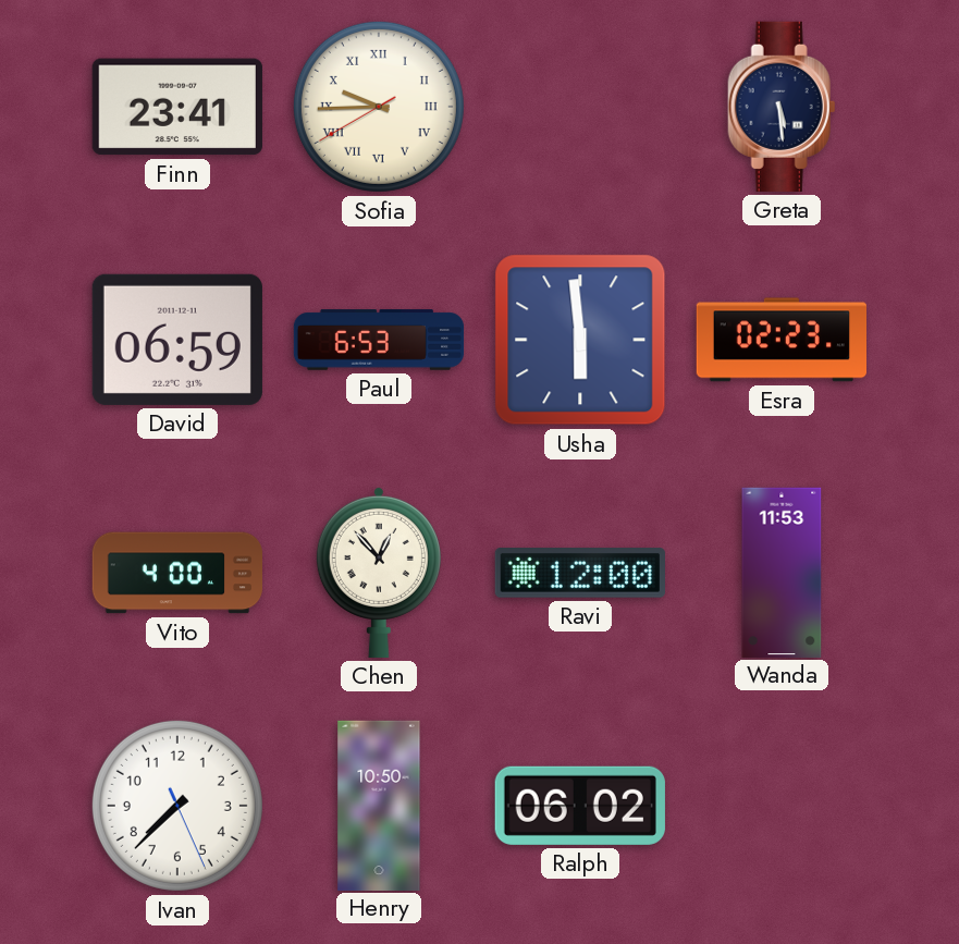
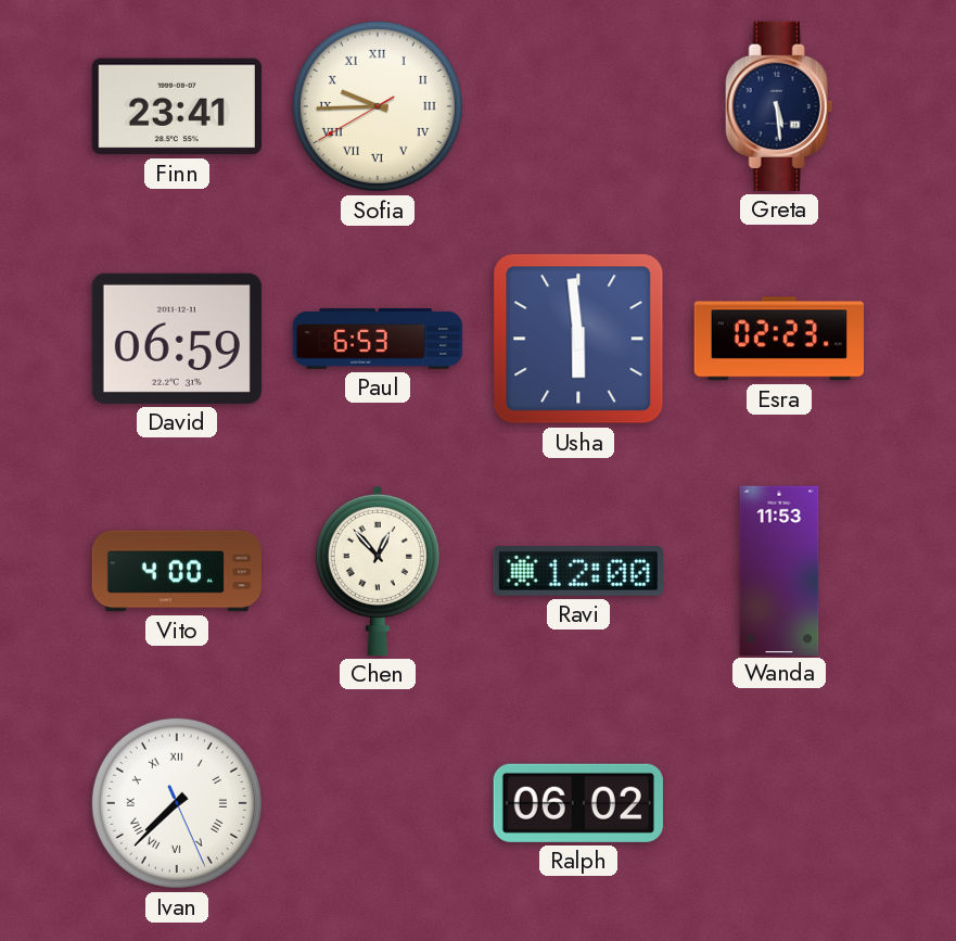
Ivan numerals: Arabic -> Roman
Henry: 10:50 -> none
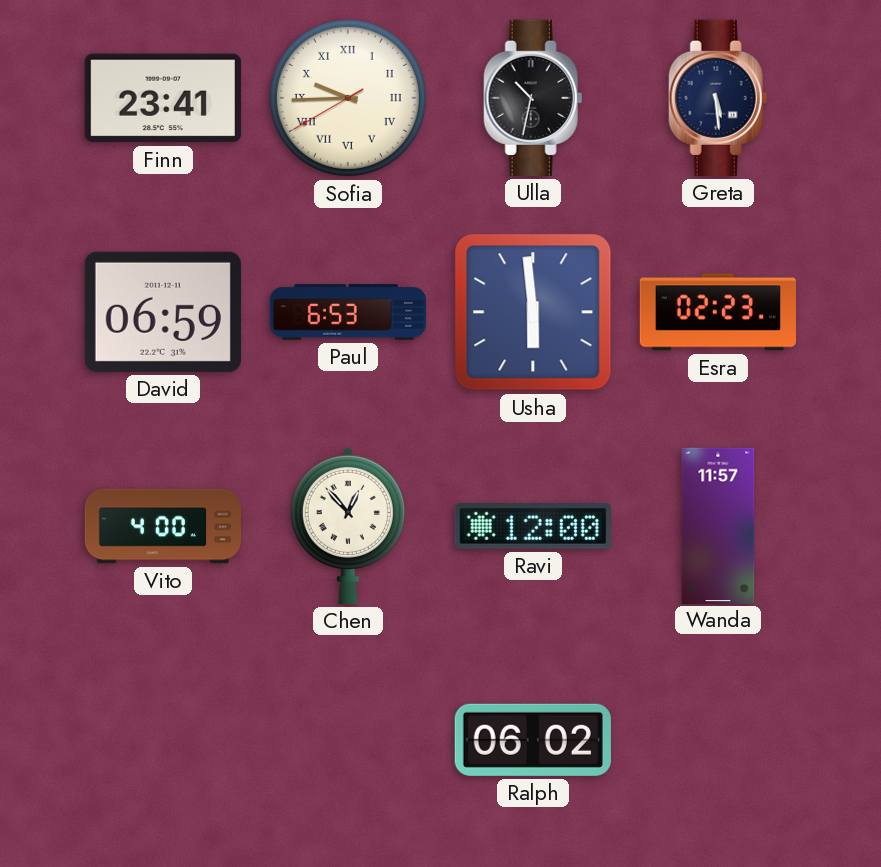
Ulla: none -> 10:32
Wanda: 11:53 -> 11:57
Ivan: 7:37 -> none
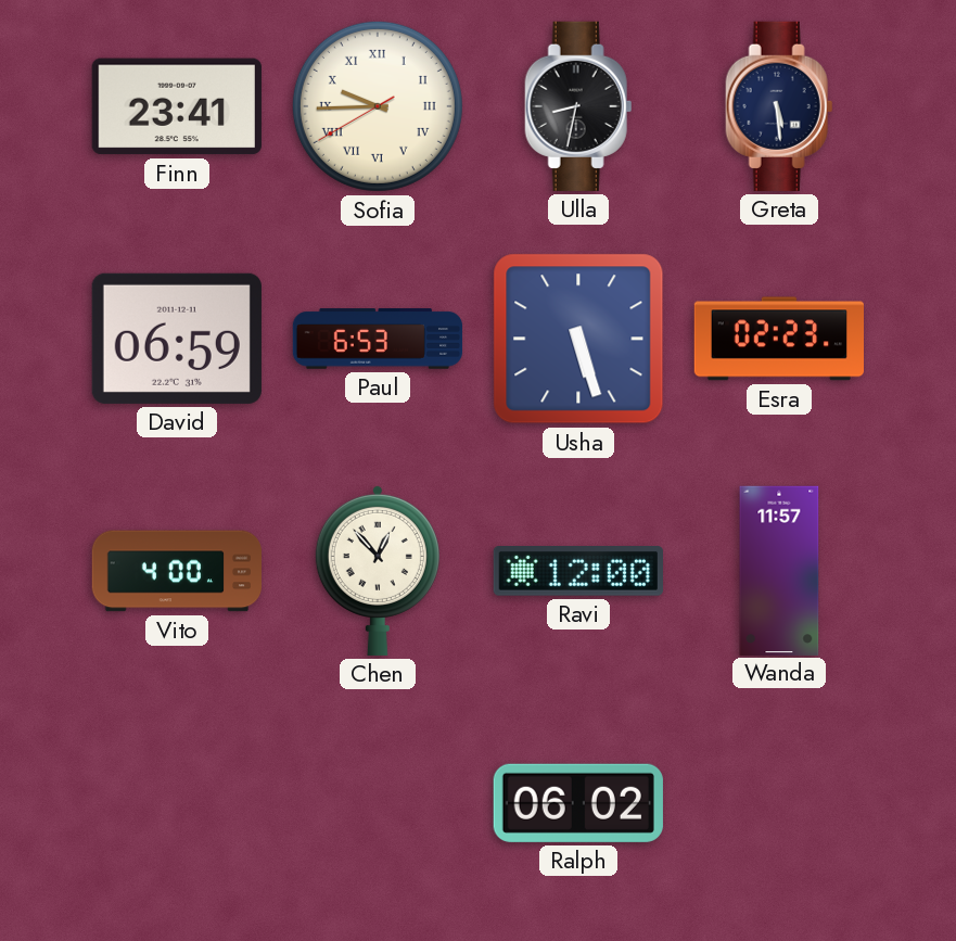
Ulla: 10:32 -> 8:32
Usha: 5:59 -> 5:27
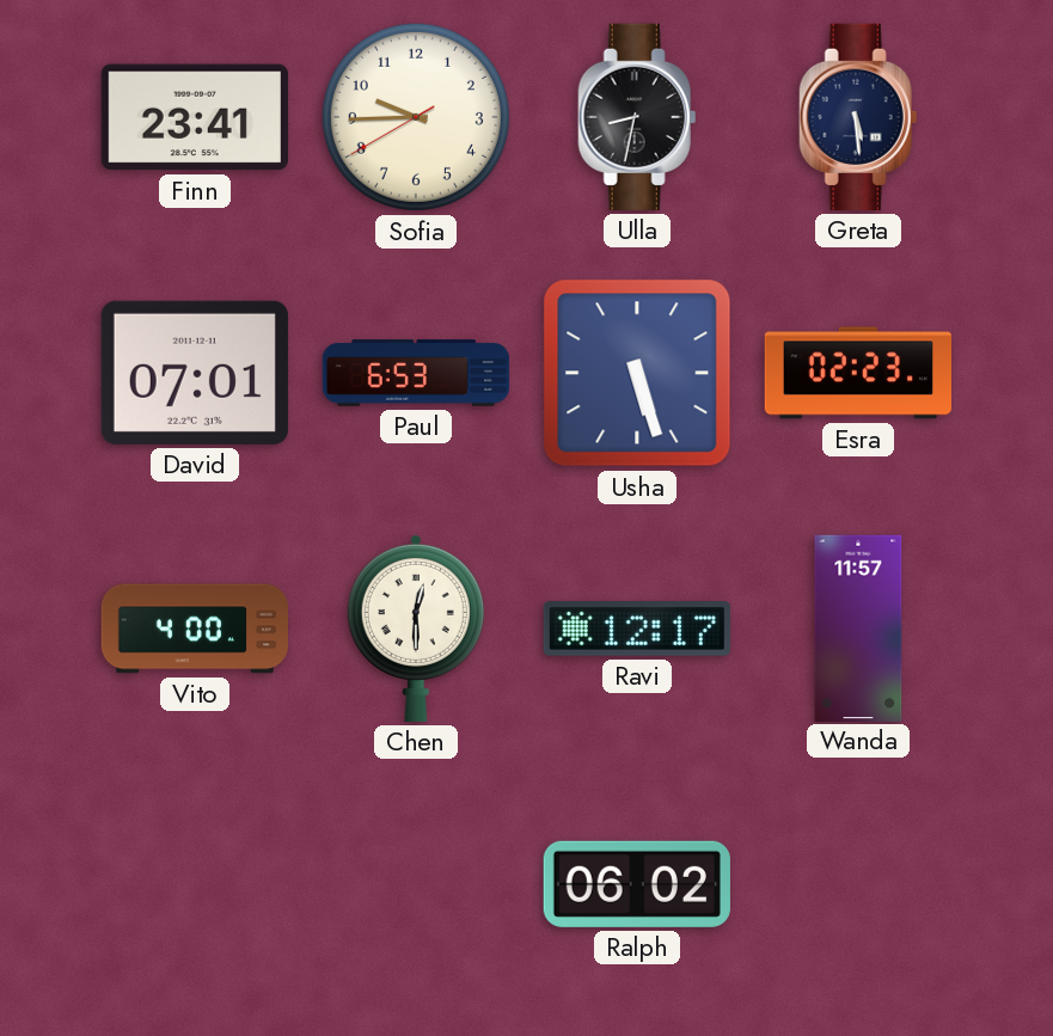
Sofia numerals: Roman -> Arabic
David: 06:59 -> 07:01
Chen: 12:53 -> 12:30
Ravi: 12:00 -> 12:17
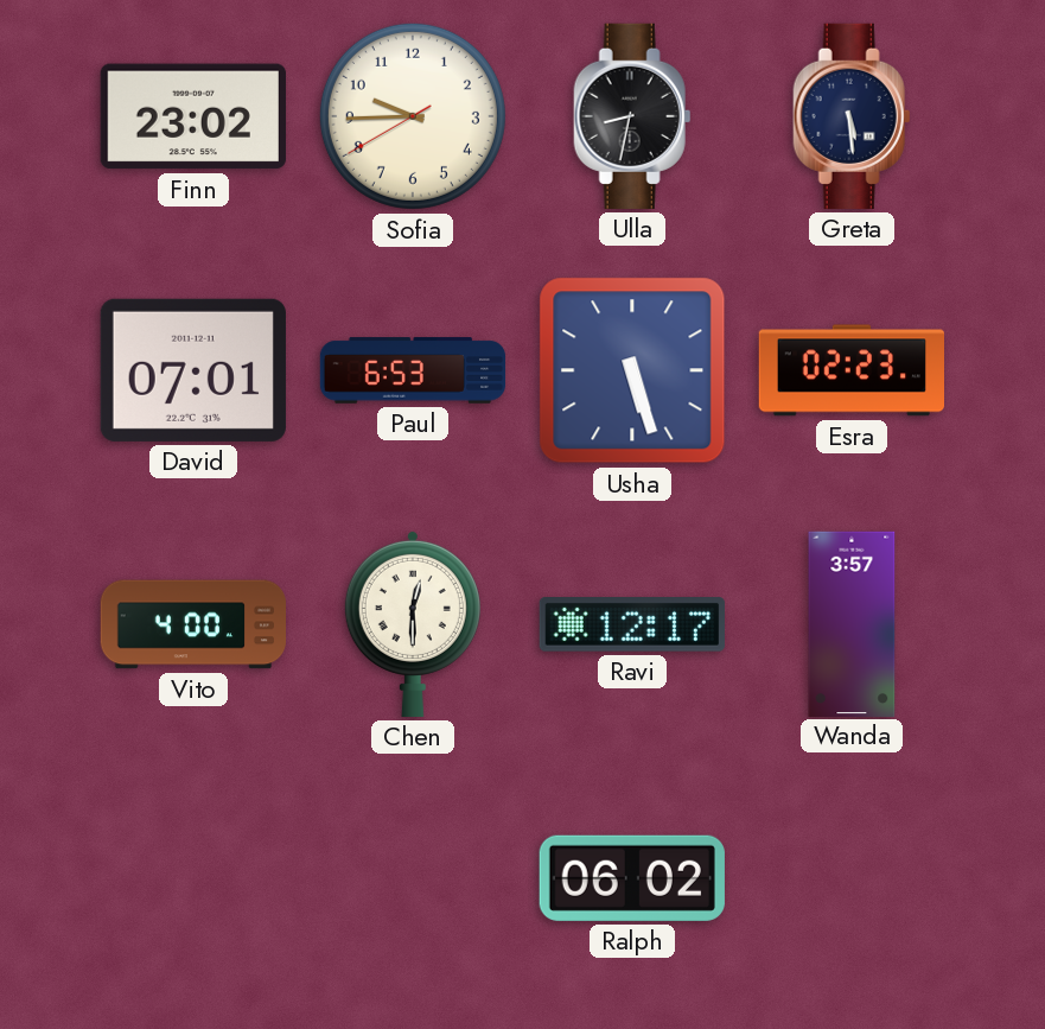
Finn: 23:41 -> 23:02
Wanda: 11:57 -> 3:57
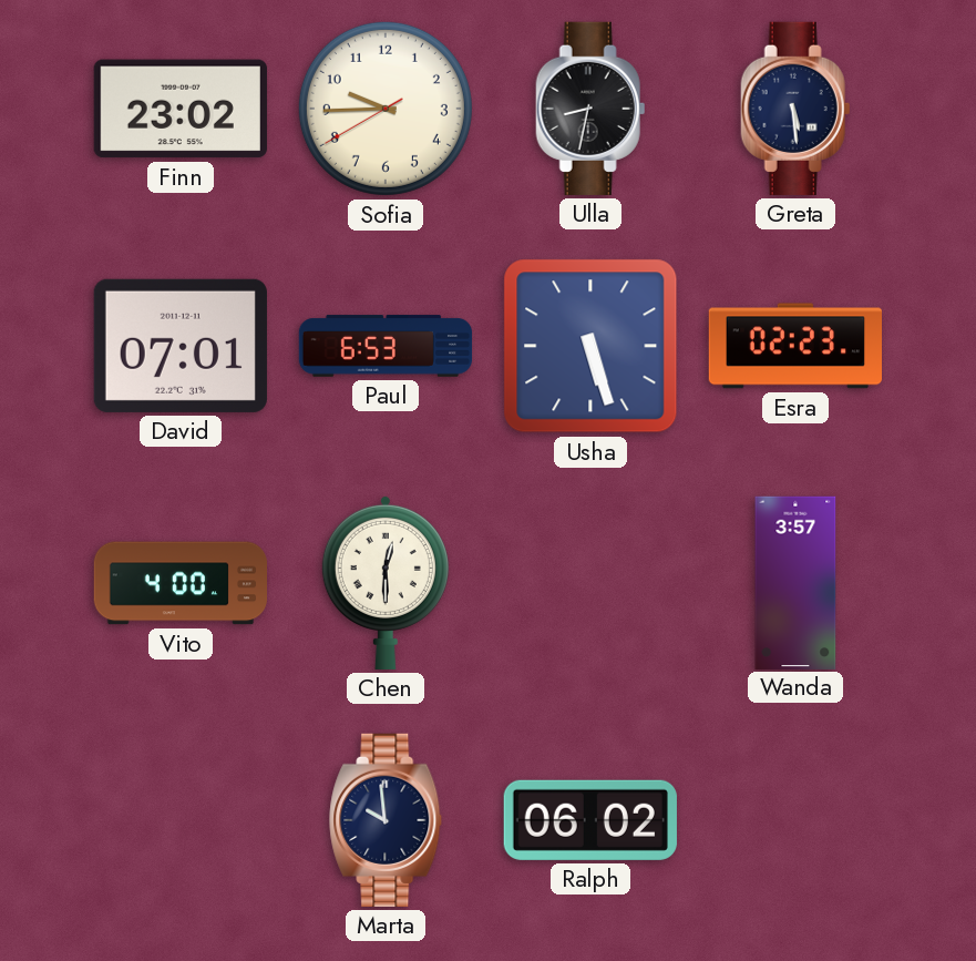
Ravi: 12:17 -> none
Marta: none -> 9:59
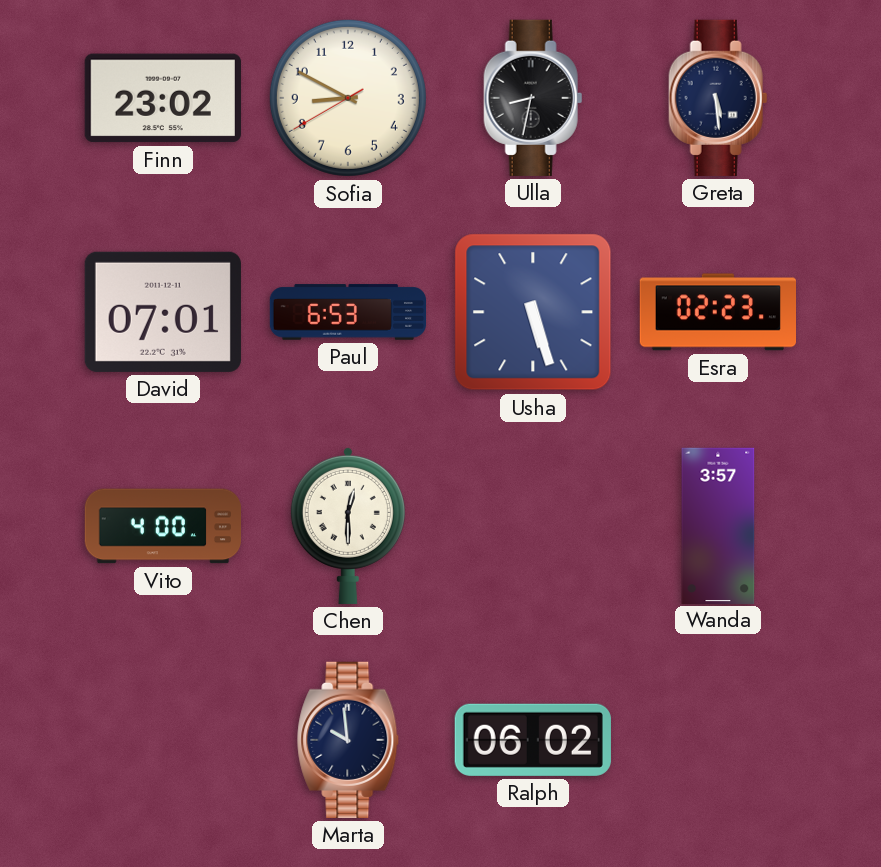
Sofia: 9:44 -> 8:49
